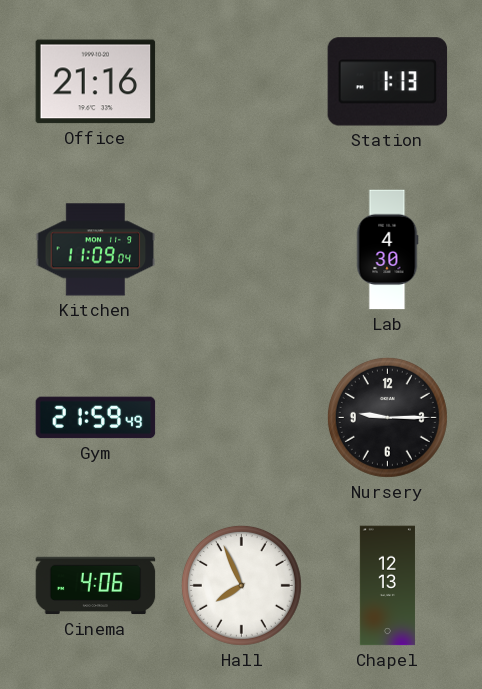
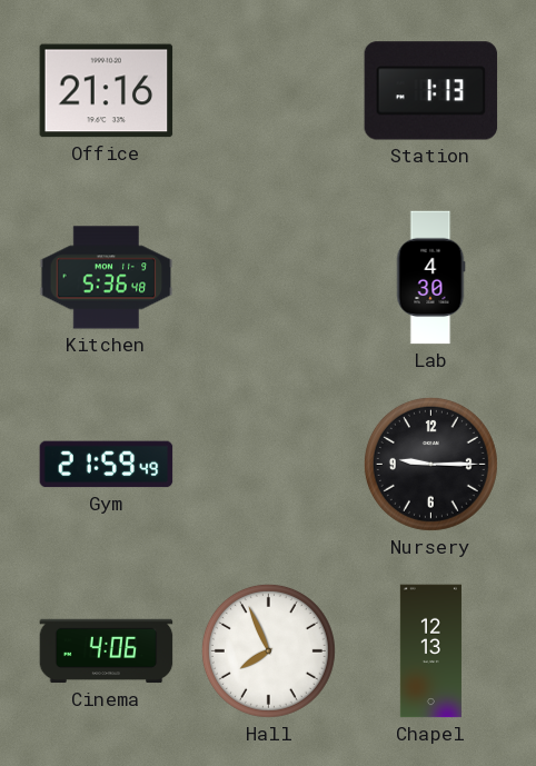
Kitchen: 11:09 -> 5:36
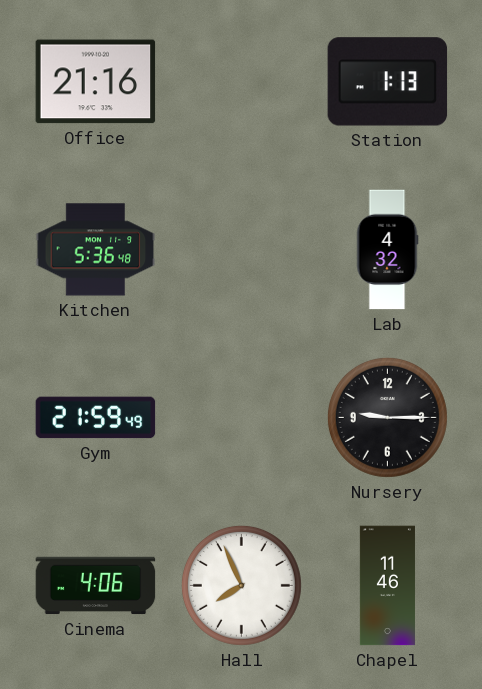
Lab: 4:30 -> 4:32
Chapel: 12:13 -> 11:46
